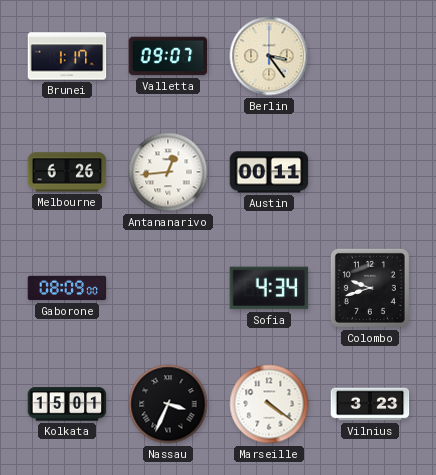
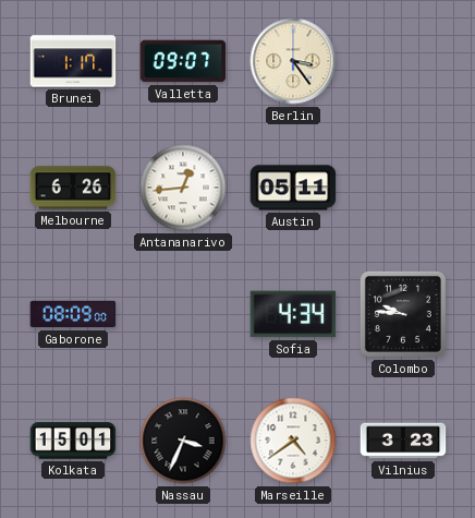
Austin: 00:11 -> 05:11
Colombo: 9:42 -> 9:46
Marseille: 4:21 -> 4:39
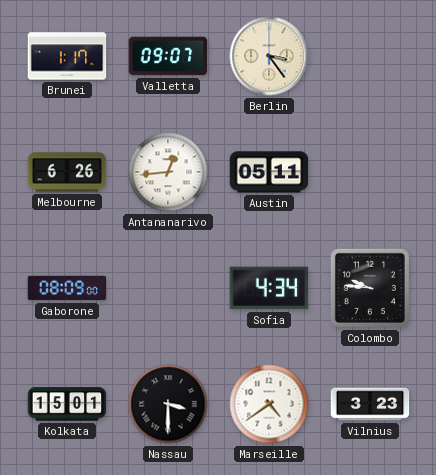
Nassau: 3:34 -> 3:30
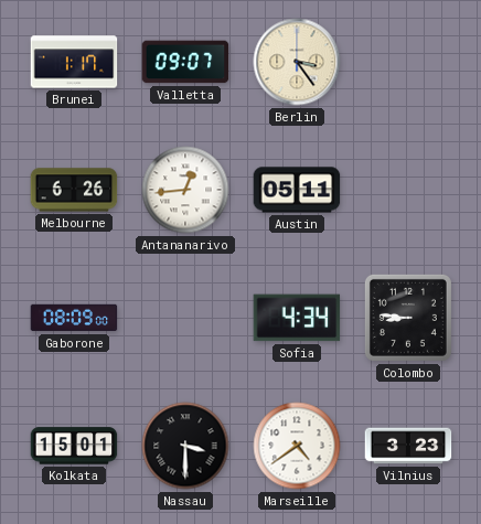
Colombo: 9:46 -> 8:46
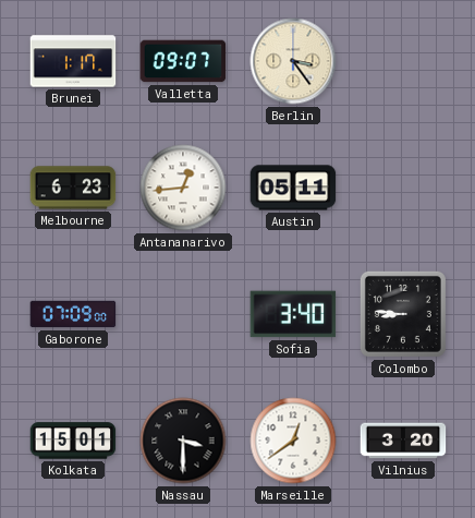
Melbourne: 6:26 -> 6:23
Gaborone: 08:09 -> 07:09
Sofia: 4:34 -> 3:40
Marseille: 4:39 -> 12:39
Vilnius: 3:23 -> 3:20
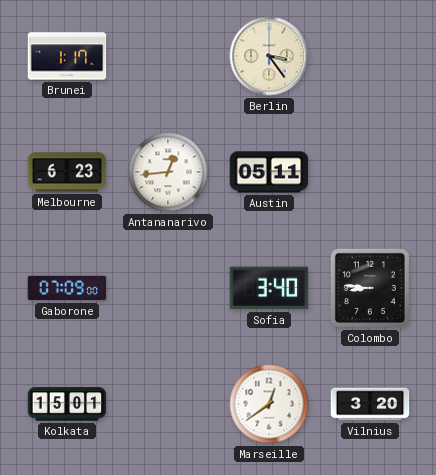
Valletta: 09:07 -> none
Nassau: 3:30 -> none
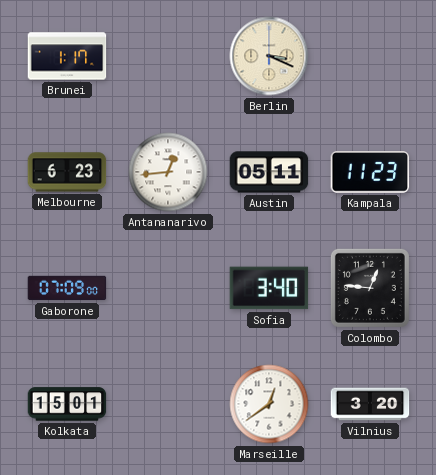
Berlin: 3:24 -> 3:19
Kampala: none -> 11:23
Colombo: 8:46 -> 12:46
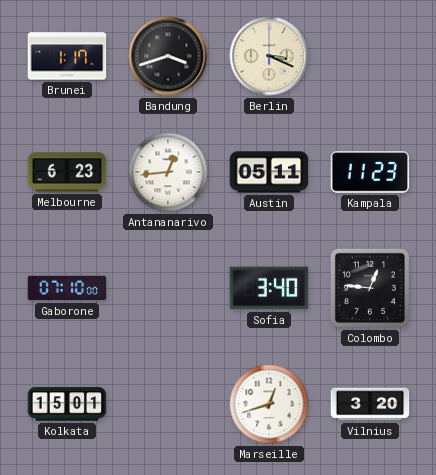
Bandung: none -> 3:42
Gaborone: 07:09 -> 07:10
Marseille: 12:39 -> 12:42
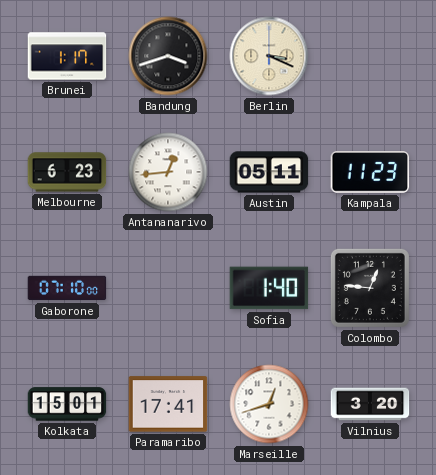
Sofia: 3:40 -> 1:40
Paramaribo: none -> 17:41
